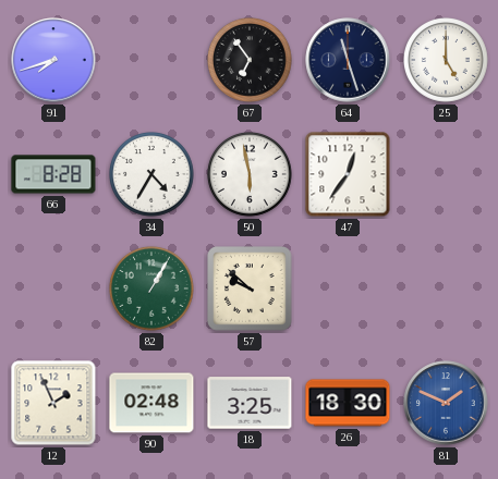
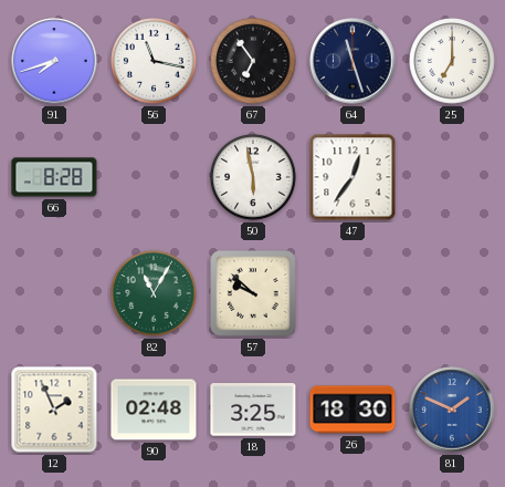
56: none -> 11:17
25: 5:00 -> 7:00
34: 4:35 -> none
82: 1:05 -> 11:05
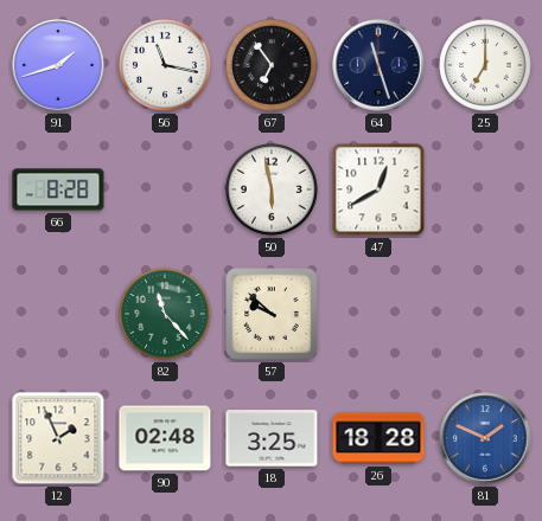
91: 7:42 -> 1:42
47: 12:36 -> 12:40
82: 11:05 -> 11:23
26: 18:30 -> 18:28
